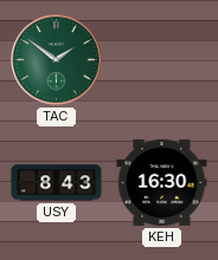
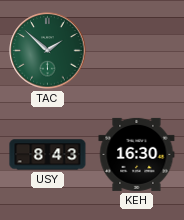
TAC: 1:51 -> 1:52
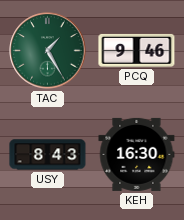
TAC: 1:52 -> 1:25
PCQ: none -> 9:46
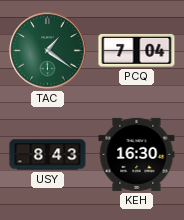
TAC: 1:25 -> 1:21
PCQ: 9:46 -> 7:04
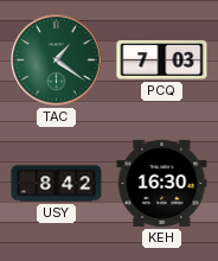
PCQ: 7:04 -> 7:03
USY: 8:43 -> 8:42
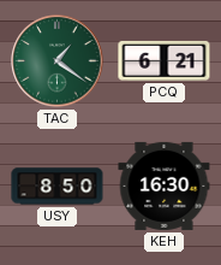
PCQ: 7:03 -> 6:21
USY: 8:42 -> 8:50
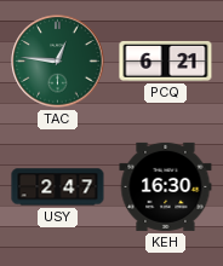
TAC: 1:21 -> 12:46
USY: 8:50 -> 2:47
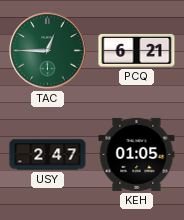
TAC: 12:46 -> 12:45
KEH: 16:30 -> 01:05
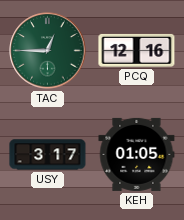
PCQ: 6:21 -> 12:16
USY: 2:47 -> 3:17
